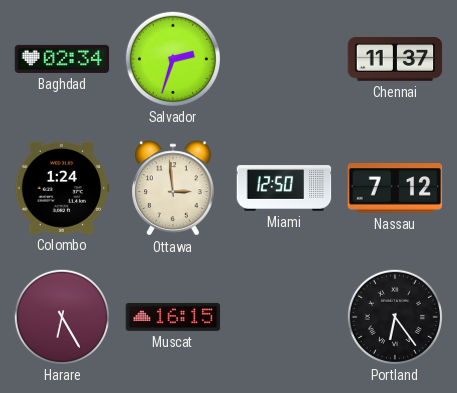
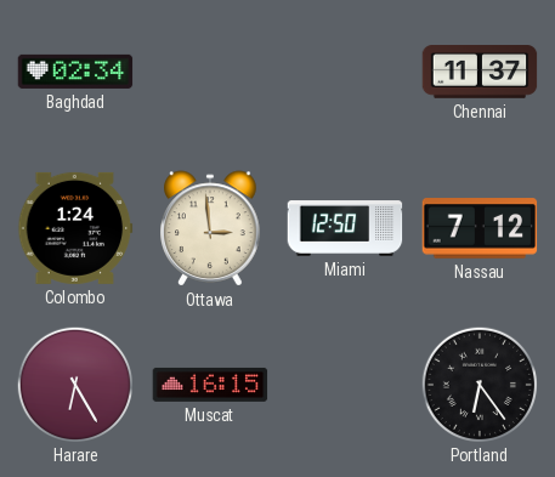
Salvador: 2:33 -> none
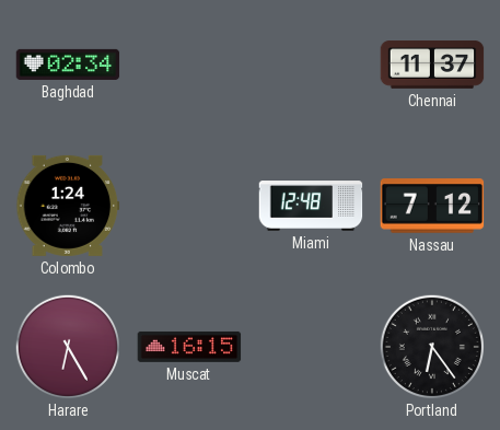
Ottawa: 2:59 -> none
Miami: 12:50 -> 12:48
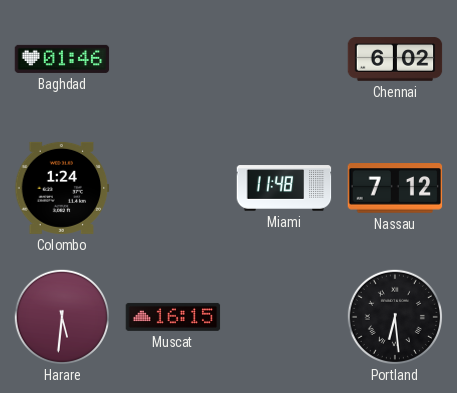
Baghdad: 02:34 -> 01:46
Chennai: 11:37 -> 6:02
Miami: 12:48 -> 11:48
Harare: 6:25 -> 5:31
Portland: 6:24 -> 6:29
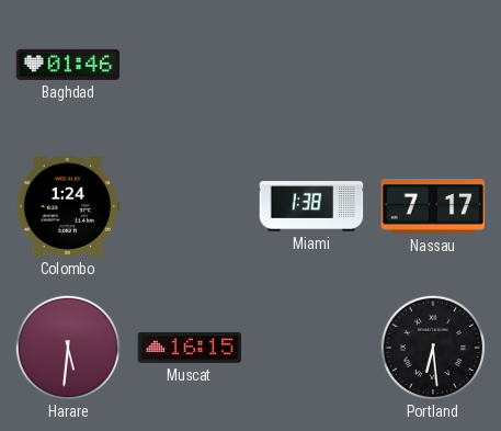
Chennai: 6:02 -> none
Miami: 11:48 -> 1:38
Nassau: 7:12 -> 7:17
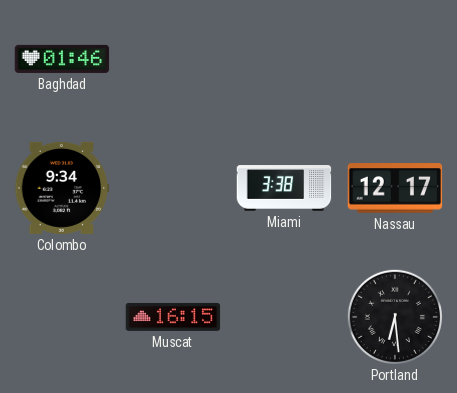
Colombo: 1:24 -> 9:34
Miami: 1:38 -> 3:38
Nassau: 7:17 -> 12:17
Harare: 5:31 -> none
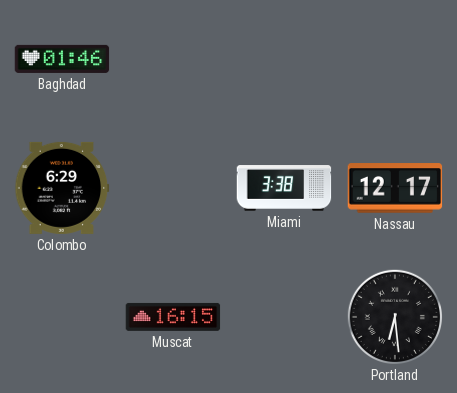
Colombo: 9:34 -> 6:29
